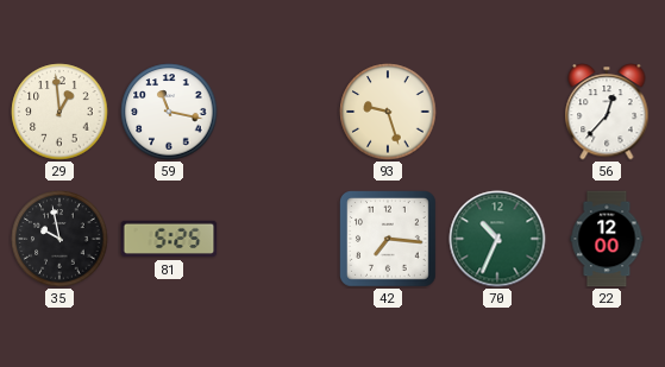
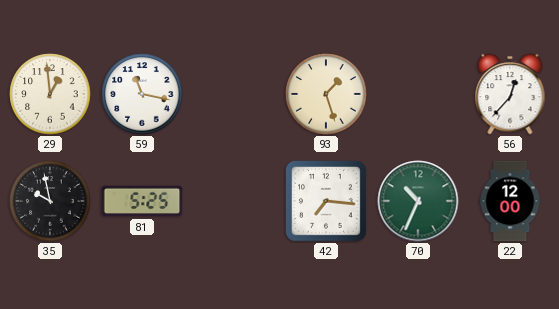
93: 9:27 -> 1:27
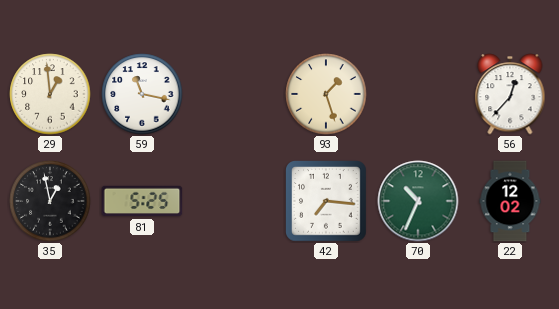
35: 9:58 -> 12:58
22: 12:00 -> 12:02
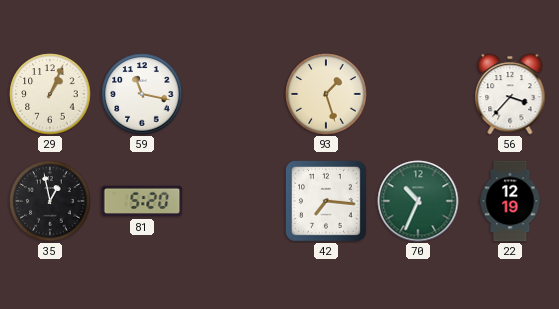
29: 12:59 -> 1:04
56: 12:37 -> 3:37
81: 5:25 -> 5:20
22: 12:02 -> 12:19
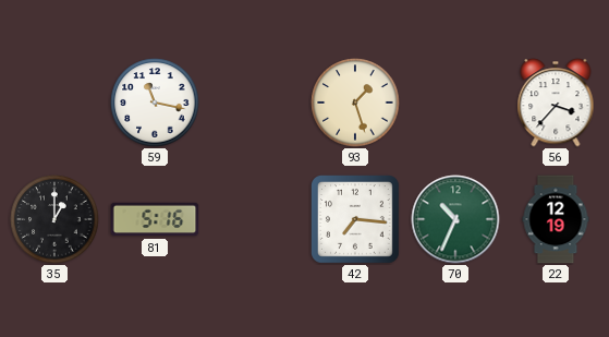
29: 1:04 -> none
35: 12:58 -> 1:00
81: 5:20 -> 5:16
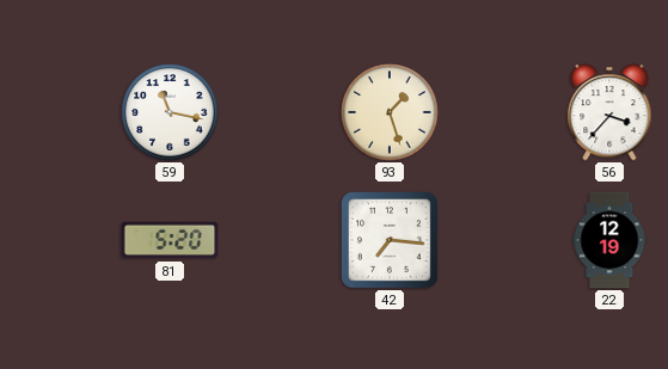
35: 1:00 -> none
81: 5:16 -> 5:20
70: 10:34 -> none
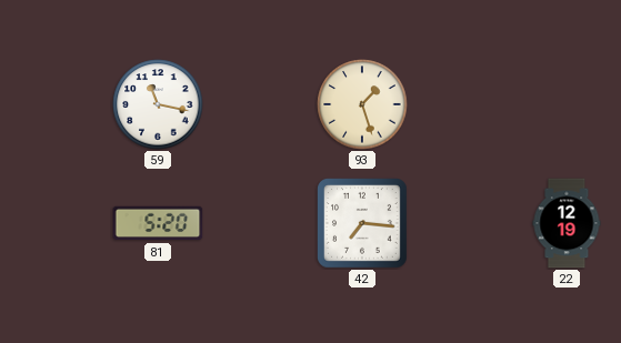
56: 3:37 -> none
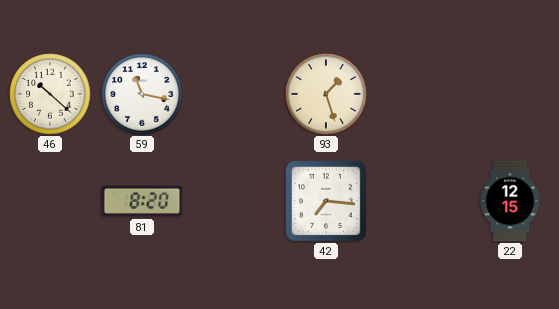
46: none -> 10:22
81: 5:20 -> 8:20
22: 12:19 -> 12:15
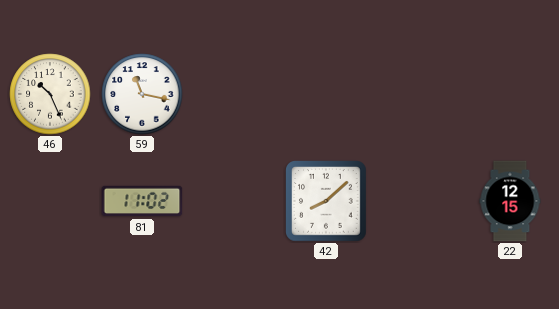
46: 10:22 -> 10:26
93: 1:27 -> none
81: 8:20 -> 11:02
42: 7:16 -> 8:08
